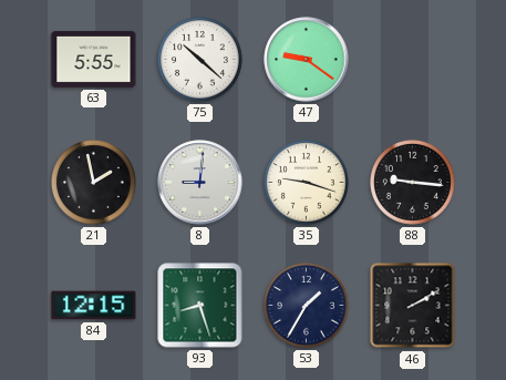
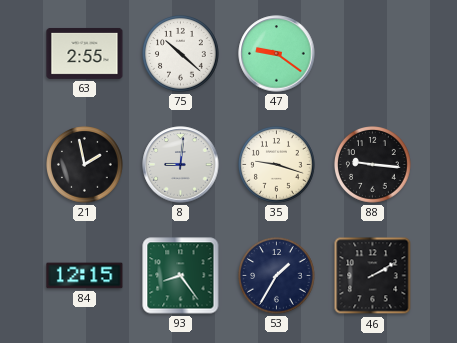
63: 5:55 -> 2:55
93: 8:27 -> 8:24
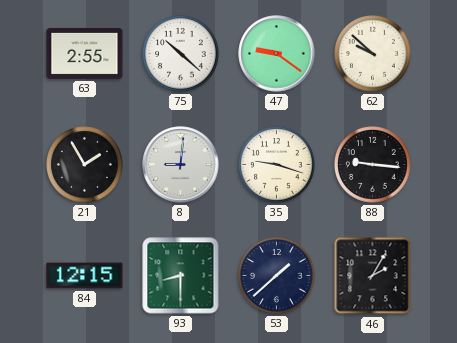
62: none -> 9:52
21: 1:58 -> 1:55
93: 8:24 -> 8:30
53: 1:35 -> 1:38
46: 2:10 -> 2:05
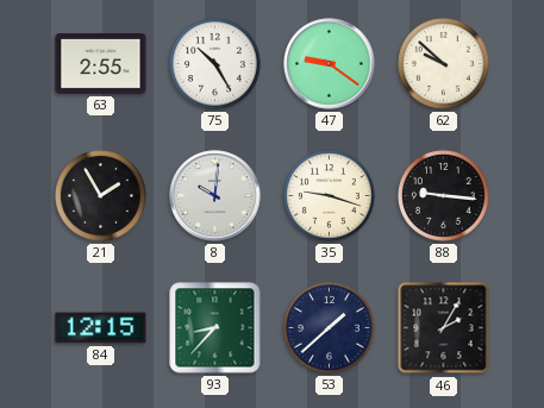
75: 10:22 -> 10:25
8: 9:01 -> 10:01
93: 8:30 -> 8:37
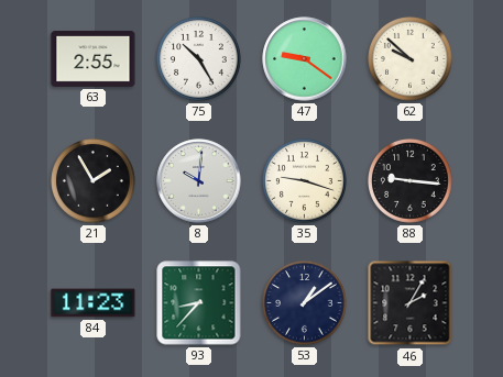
84: 12:15 -> 11:23
53: 1:38 -> 1:09
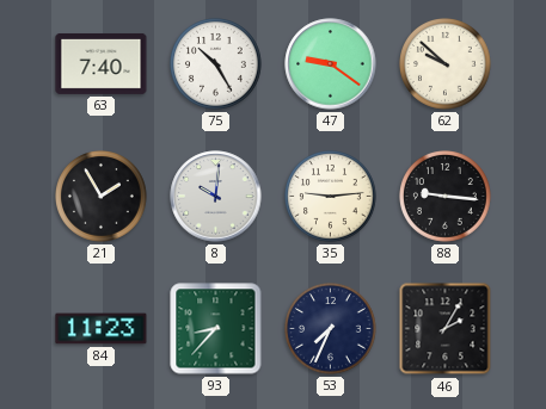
63: 2:55 -> 7:40
35: 9:18 -> 9:14
53: 1:09 -> 7:34
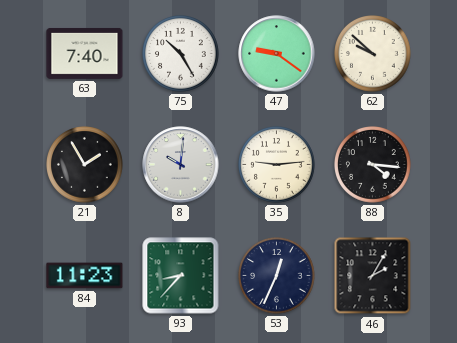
88: 9:16 -> 4:16
53: 7:34 -> 12:34
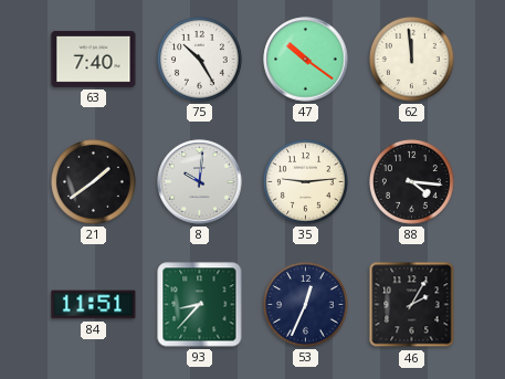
47: 9:21 -> 10:21
62: 9:52 -> 11:59
21: 1:55 -> 1:39
84: 11:23 -> 11:51
